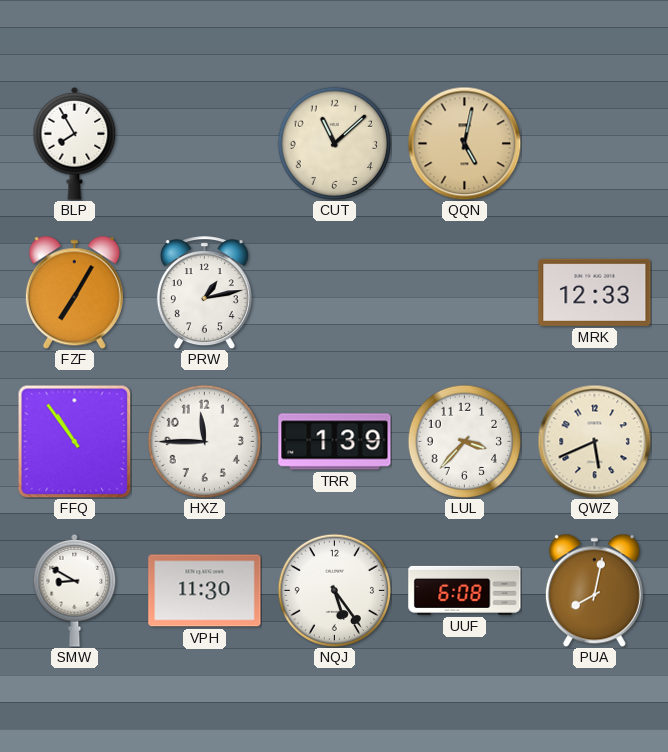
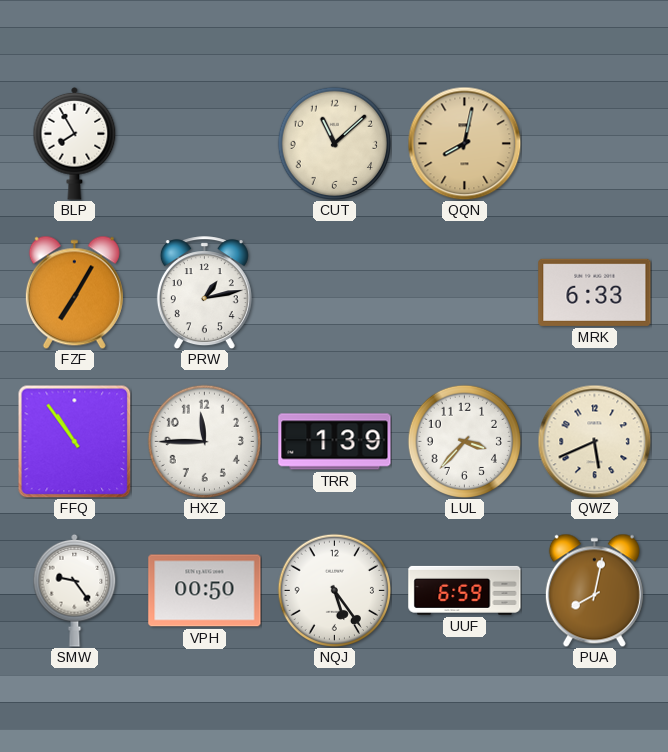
QQN: 5:02 -> 8:02
MRK: 12:33 -> 6:33
SMW: 8:50 -> 9:24
VPH: 11:30 -> 00:50
UUF: 6:08 -> 6:59
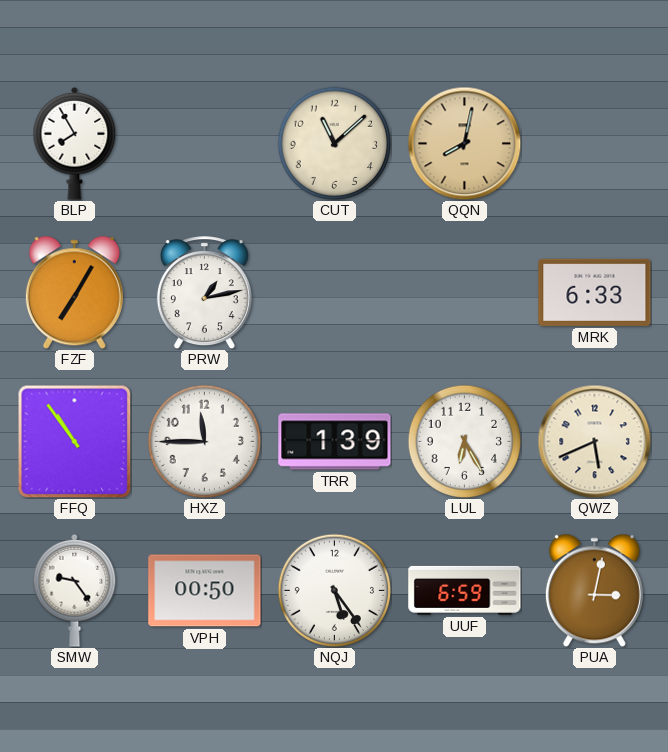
LUL: 3:37 -> 6:25
PUA: 8:02 -> 3:02
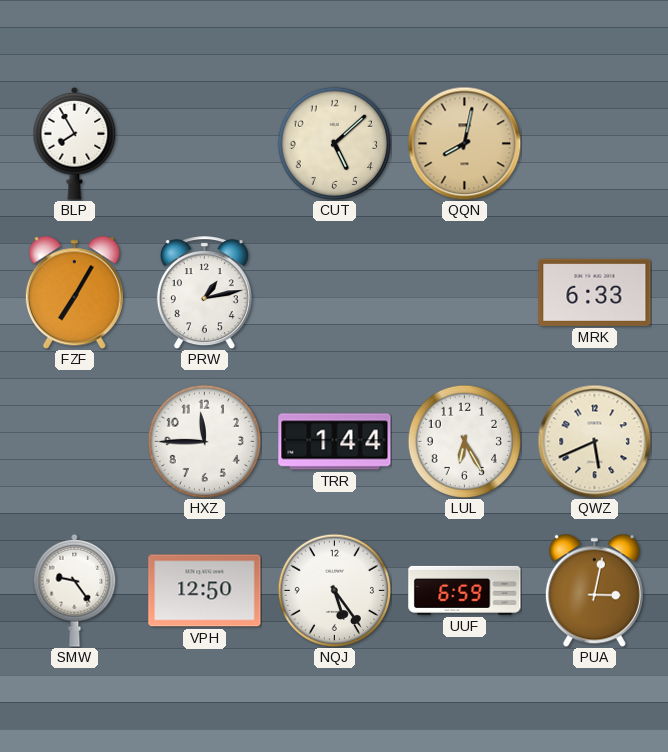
CUT: 11:08 -> 5:08
FFQ: 10:54 -> none
TRR: 1:39 -> 1:44
VPH: 00:50 -> 12:50
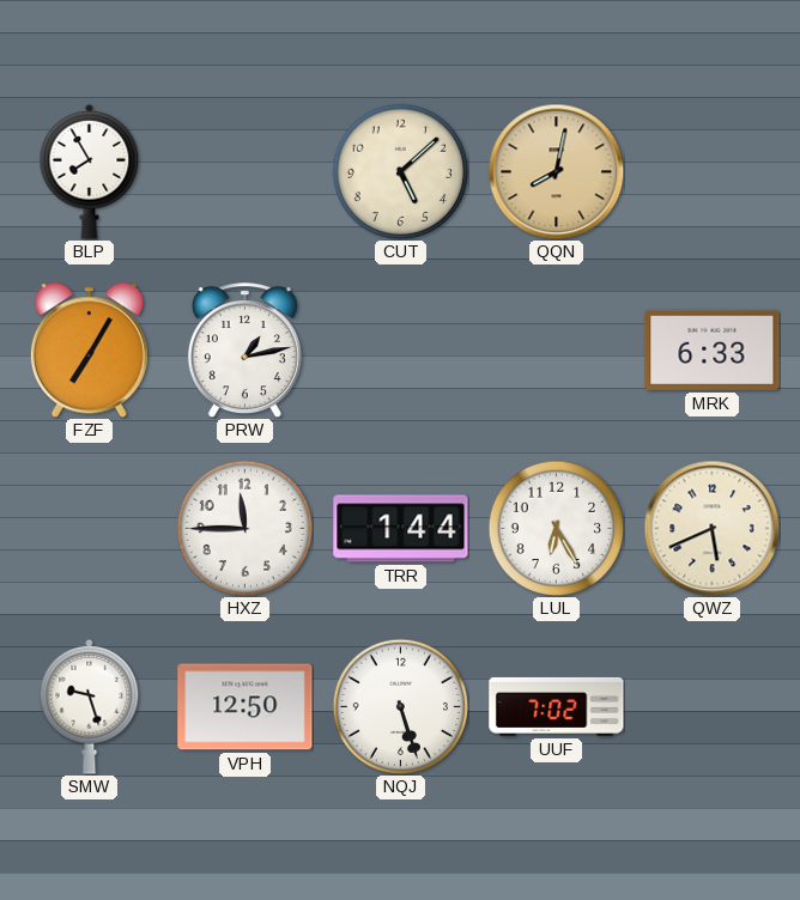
SMW: 9:24 -> 9:27
NQJ: 5:24 -> 5:27
UUF: 6:59 -> 7:02
PUA: 3:02 -> none
